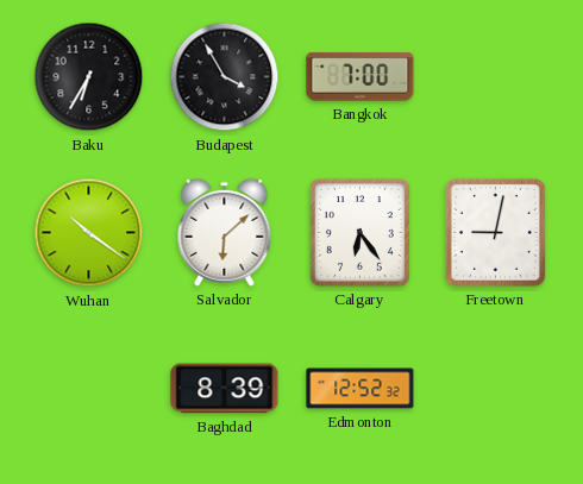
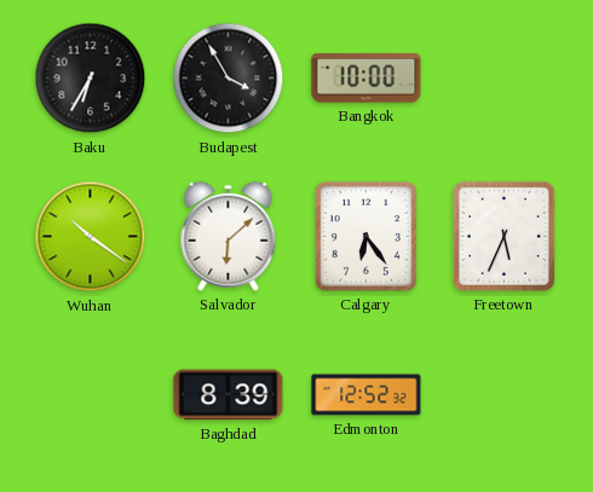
Bangkok: 7:00 -> 10:00
Freetown: 9:02 -> 5:34
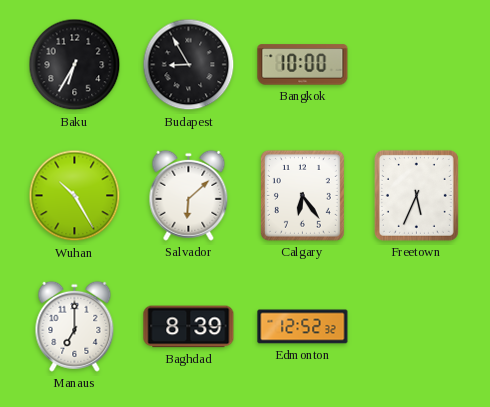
Budapest: 3:55 -> 8:55
Wuhan: 10:21 -> 10:25
Manaus: none -> 7:00
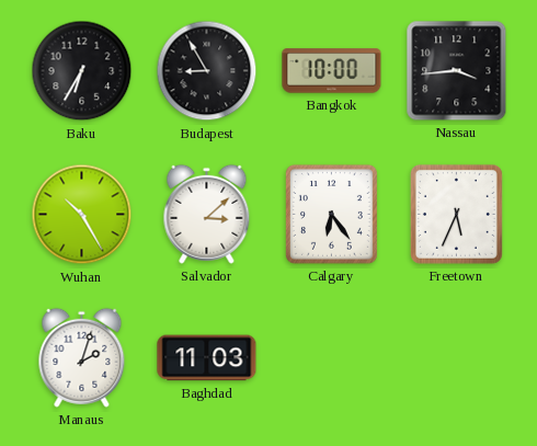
Nassau: none -> 3:44
Salvador: 6:08 -> 3:08
Manaus: 7:00 -> 2:03
Baghdad: 8:39 -> 11:03
Edmonton: 12:52 -> none
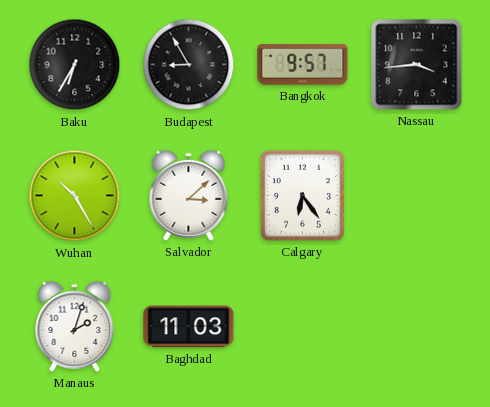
Bangkok: 10:00 -> 9:57
Freetown: 5:34 -> none
